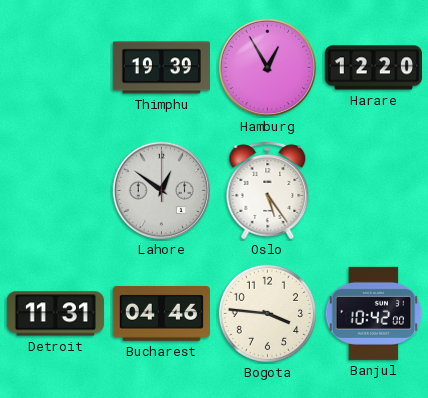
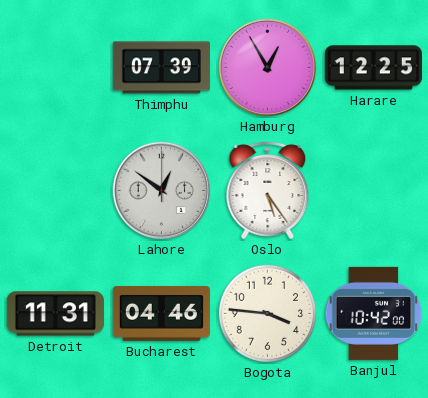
Thimphu: 19:39 -> 07:39
Harare: 12:20 -> 12:25
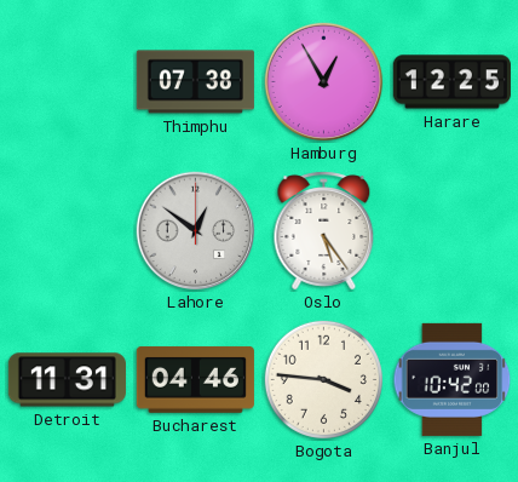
Thimphu: 07:39 -> 07:38
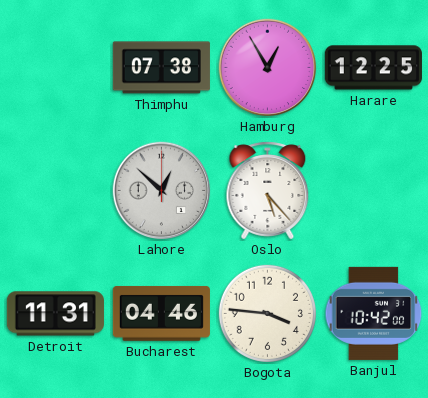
Lahore: 12:51 -> 12:52
Oslo: 5:24 -> 5:23
